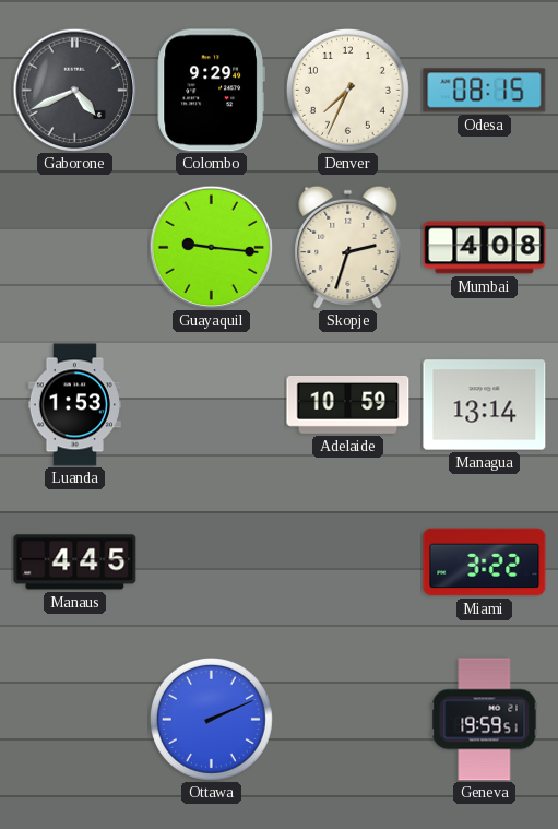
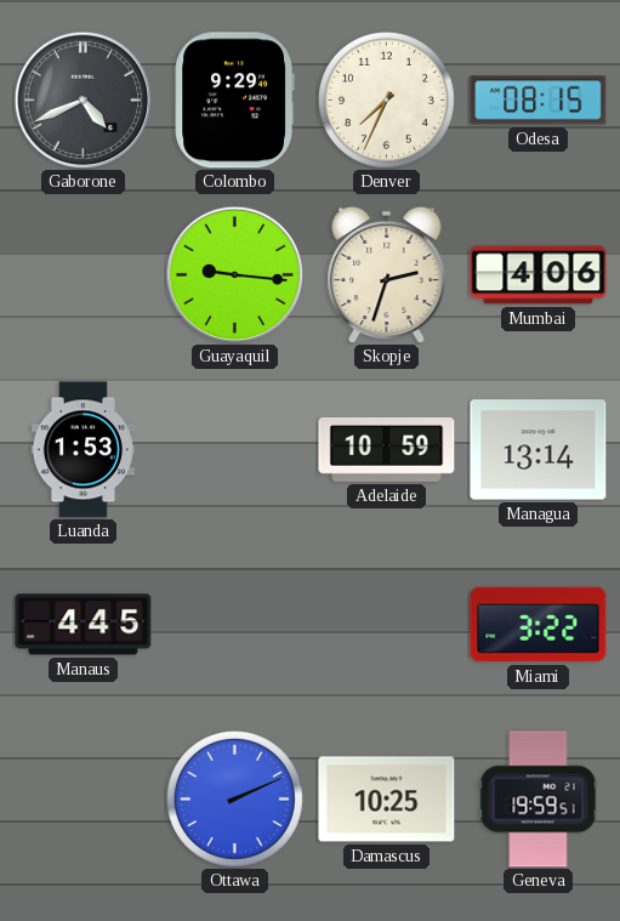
Mumbai: 4:08 -> 4:06
Damascus: none -> 10:25
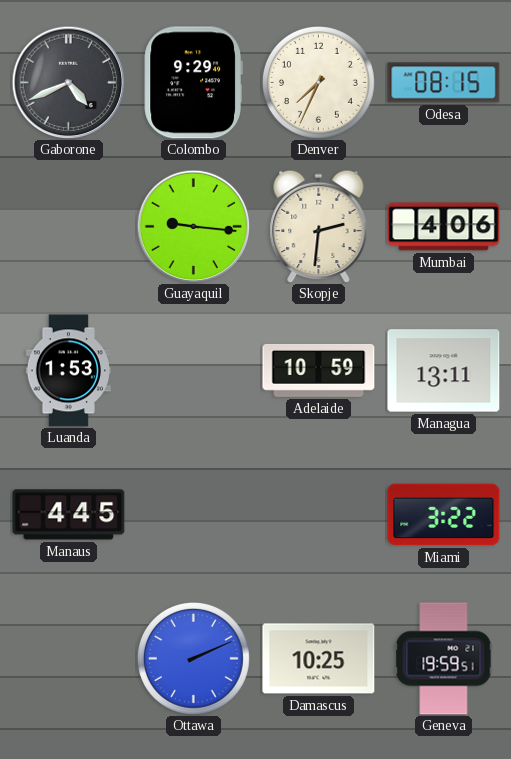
Skopje: 2:33 -> 2:31
Managua: 13:14 -> 13:11
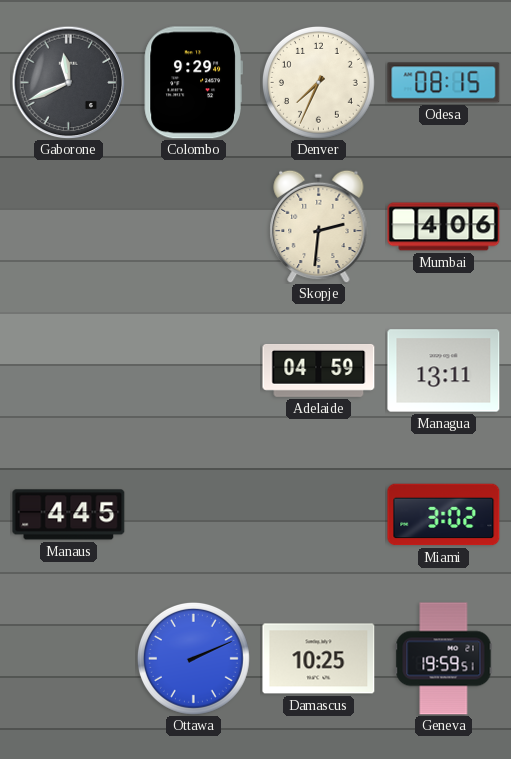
Gaborone: 4:41 -> 11:41
Guayaquil: 9:16 -> none
Luanda: 1:53 -> none
Adelaide: 10:59 -> 04:59
Miami: 3:22 -> 3:02
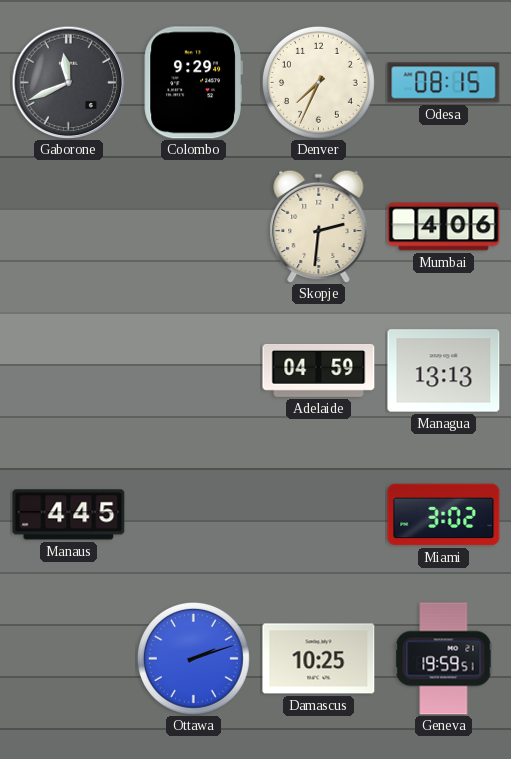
Managua: 13:11 -> 13:13
Ottawa: 2:11 -> 2:12
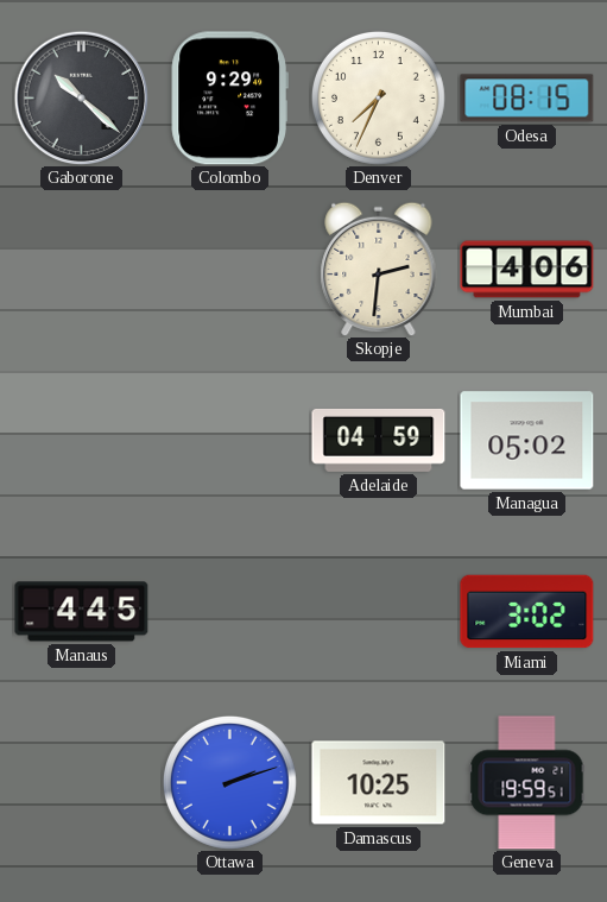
Gaborone: 11:41 -> 10:22
Managua: 13:13 -> 05:02
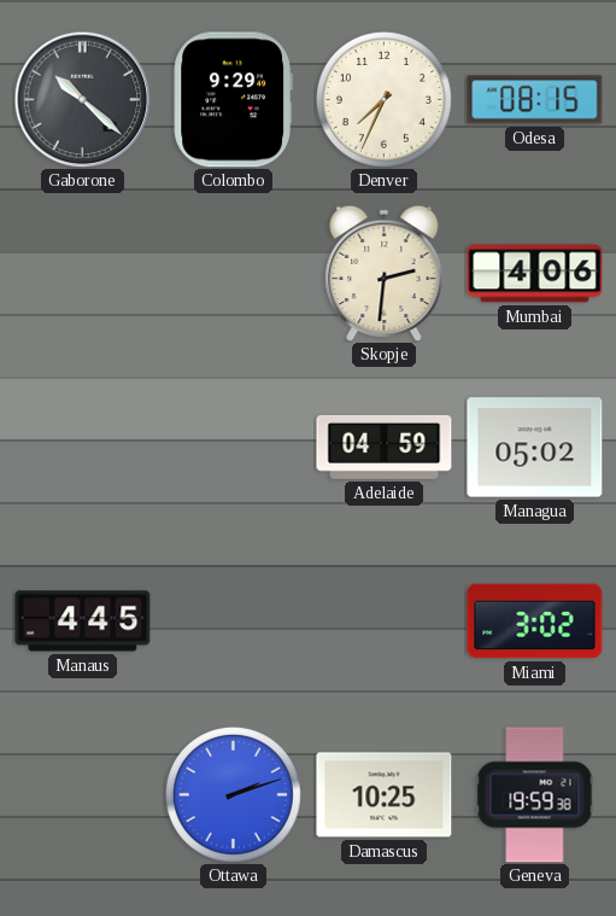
Geneva: 19:59:51 -> 19:59:38
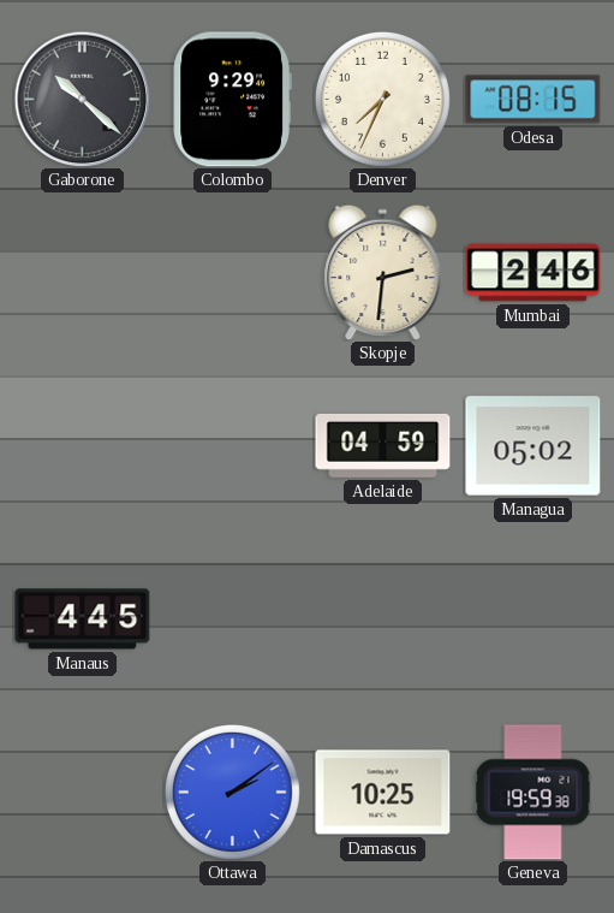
Mumbai: 4:06 -> 2:46
Miami: 3:02 -> none
Ottawa: 2:12 -> 2:09
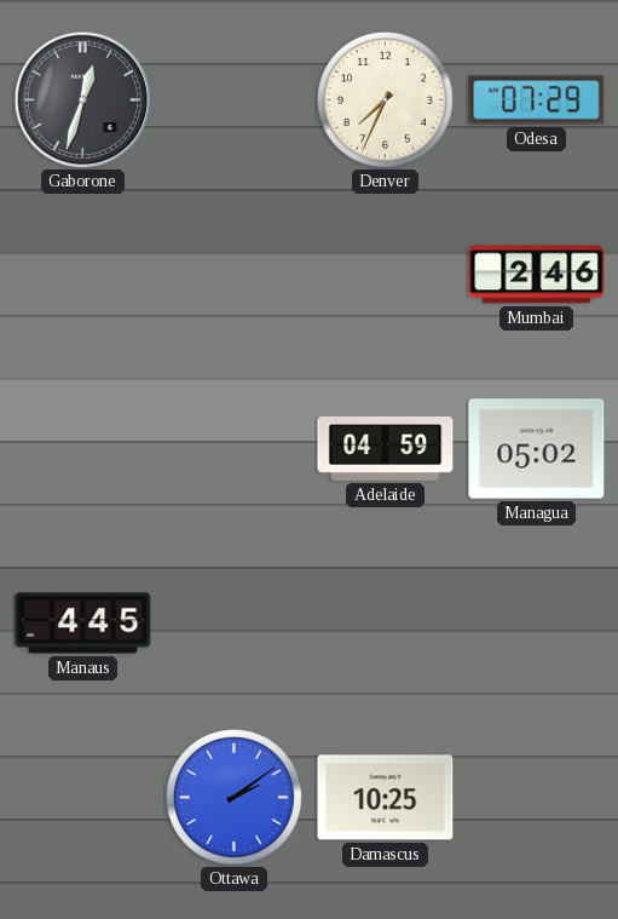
Gaborone: 10:22 -> 12:33
Colombo: 9:29 -> none
Odesa: 08:15 -> 07:29
Skopje: 2:31 -> none
Geneva: 19:59 -> none
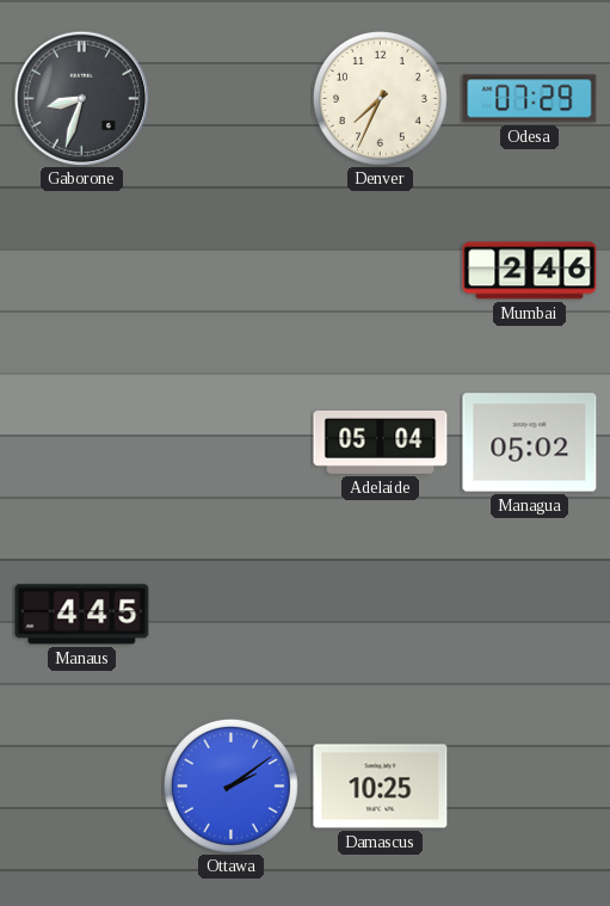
Gaborone: 12:33 -> 8:33
Adelaide: 04:59 -> 05:04
